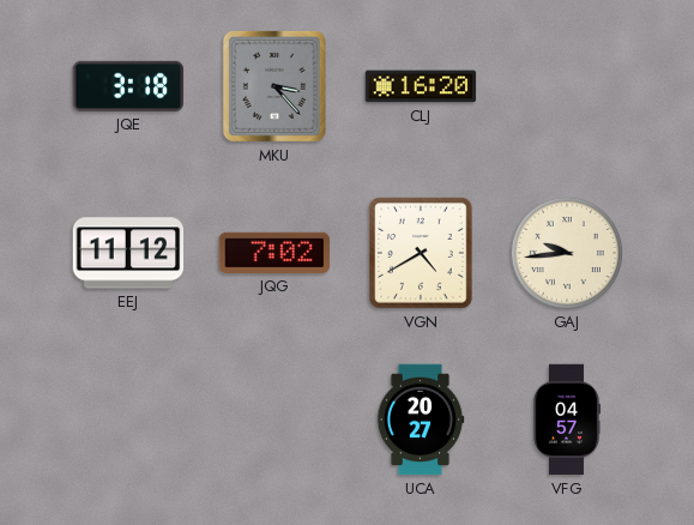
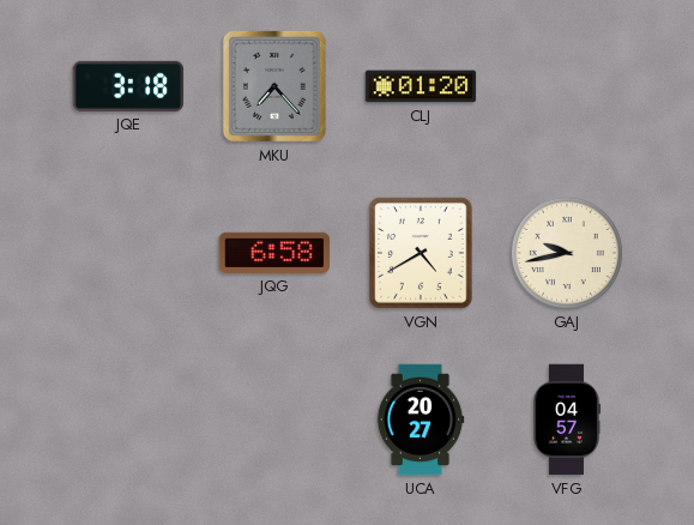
MKU: 3:23 -> 7:23
CLJ: 16:20 -> 01:20
EEJ: 11:12 -> none
JQG: 7:02 -> 6:58
GAJ: 9:44 -> 9:43
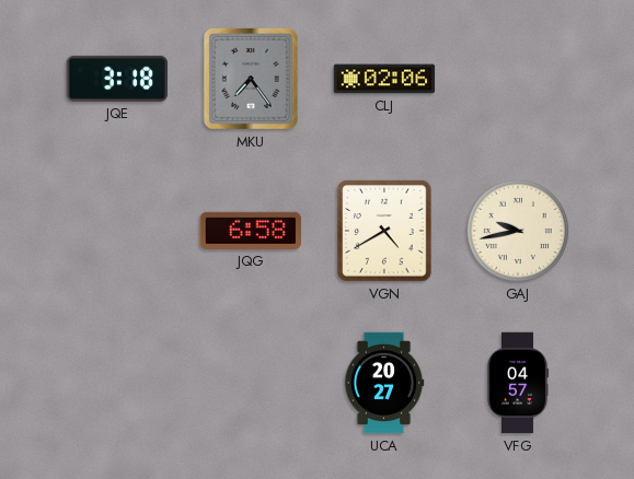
MKU: 7:23 -> 7:24
CLJ: 01:20 -> 02:06
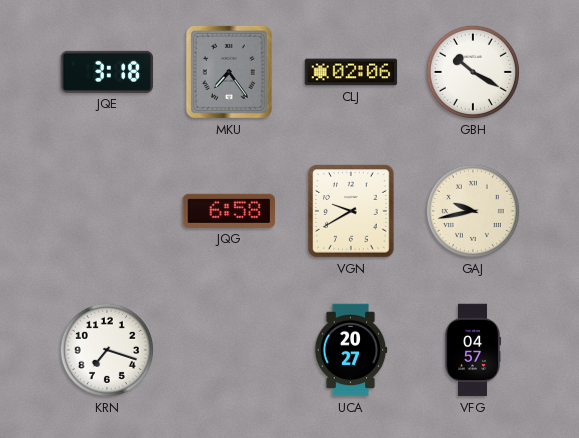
GBH: none -> 10:20
VGN: 4:40 -> 9:40
KRN: none -> 7:18
